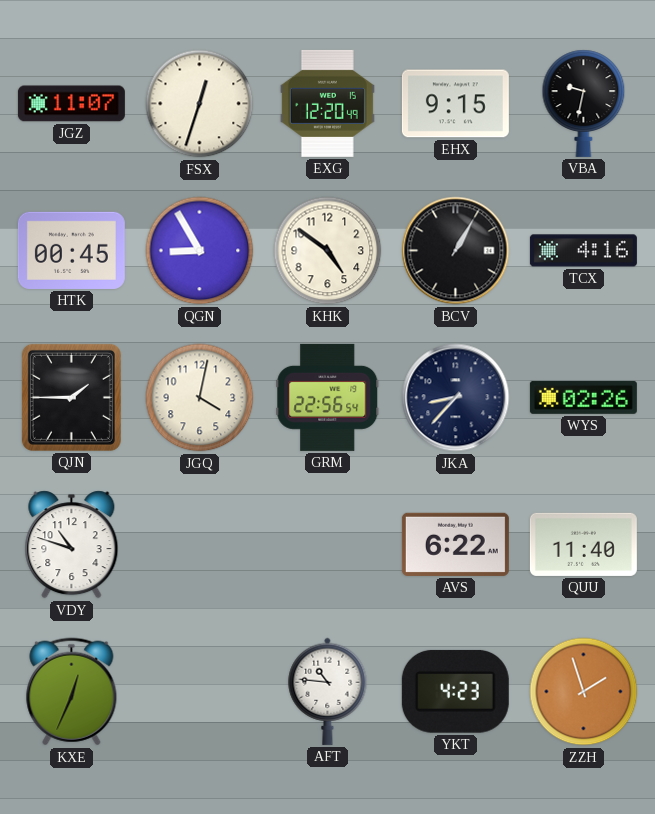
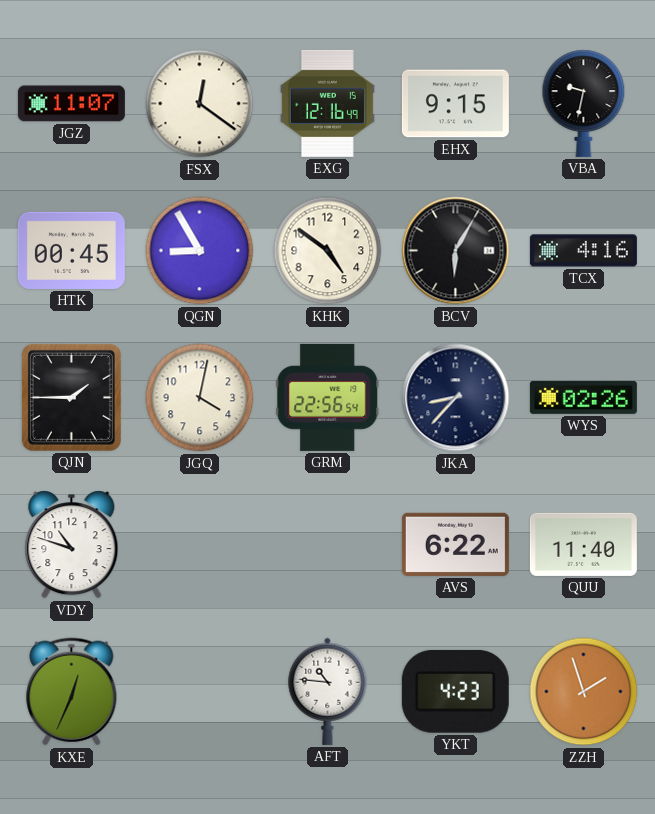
FSX: 12:33 -> 12:21
EXG: 12:20 -> 12:16
BCV: 1:05 -> 6:05
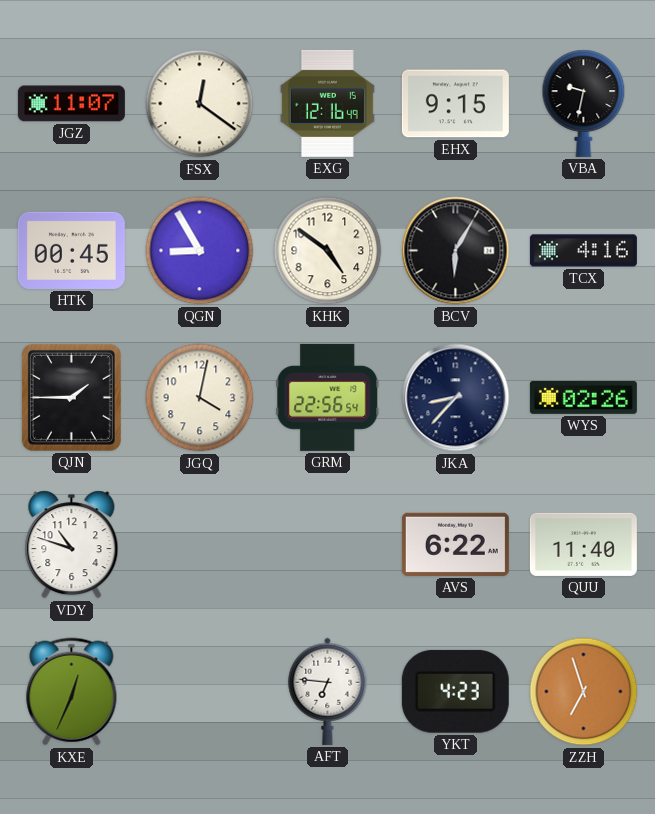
AFT: 10:46 -> 6:46
ZZH: 1:57 -> 6:57
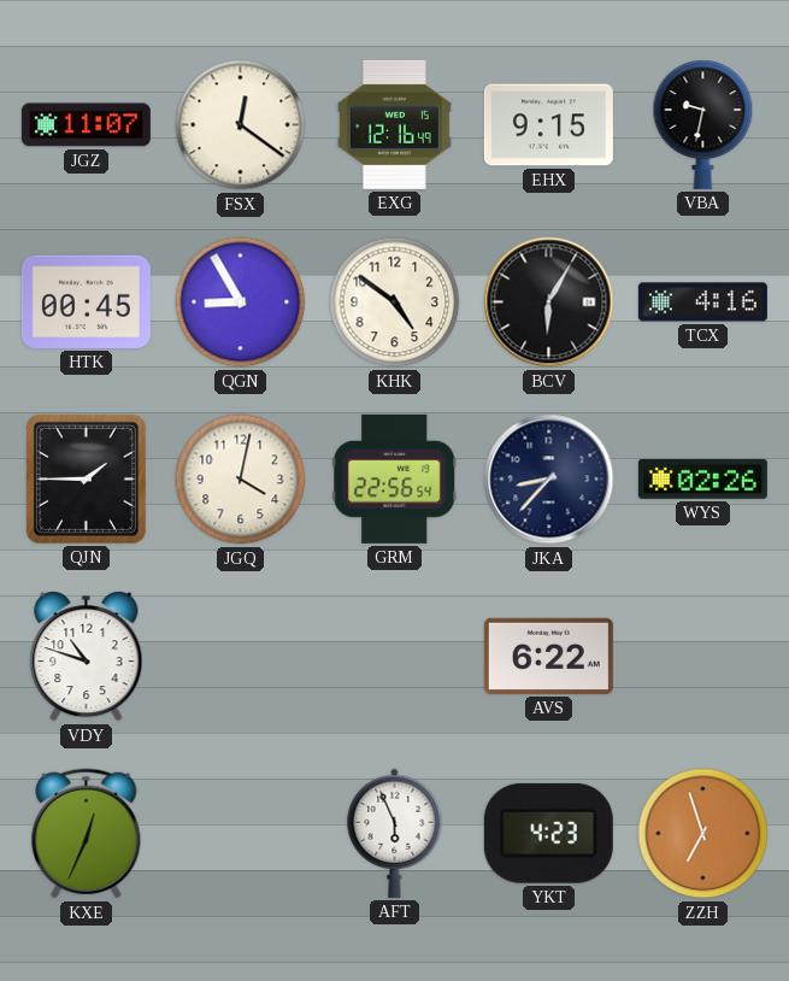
QUU: 11:40 -> none
AFT: 6:46 -> 5:56
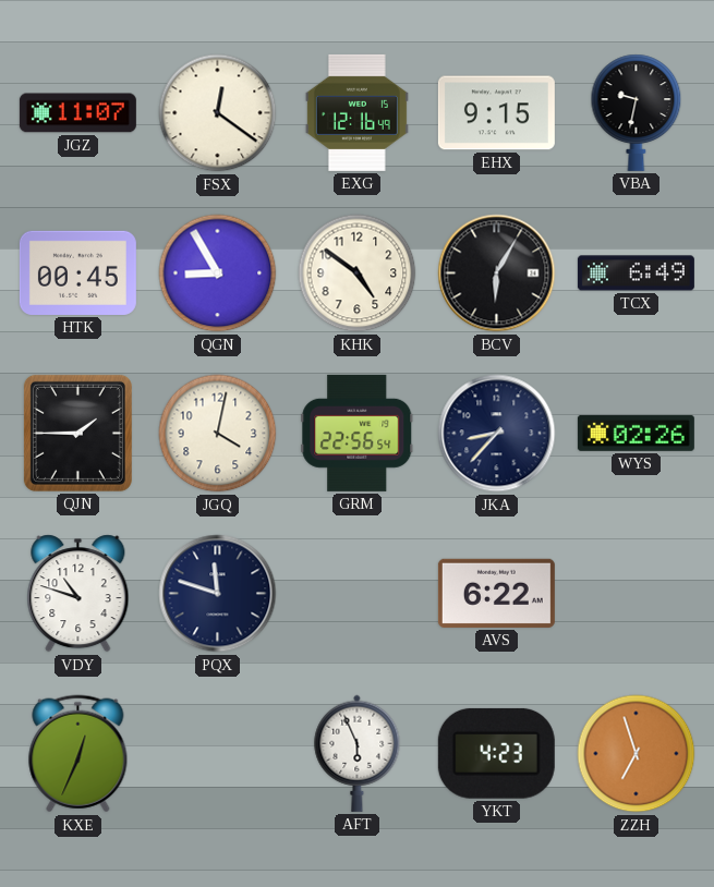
TCX: 4:16 -> 6:49
PQX: none -> 11:48
